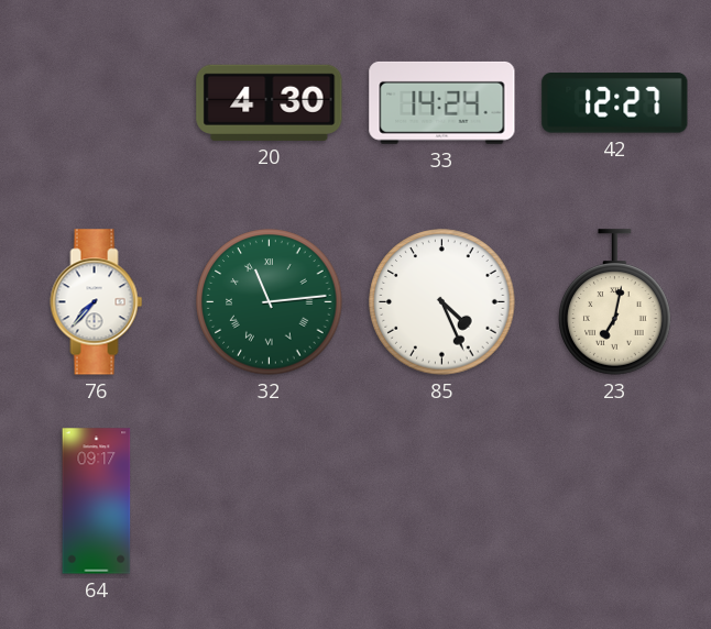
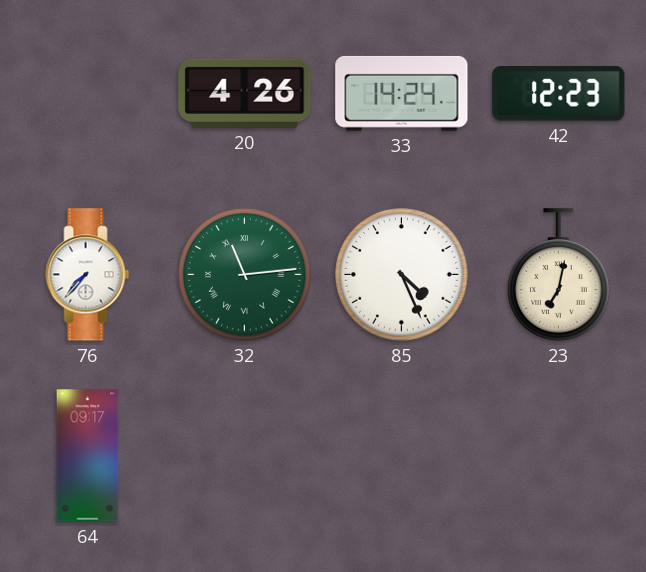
20: 4:30 -> 4:26
42: 12:27 -> 12:23
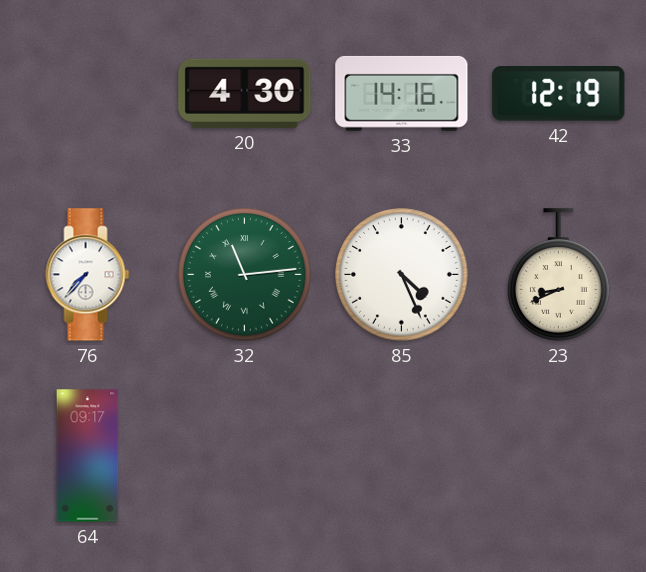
20: 4:26 -> 4:30
33: 14:24 -> 14:16
42: 12:23 -> 12:19
23: 7:02 -> 8:41
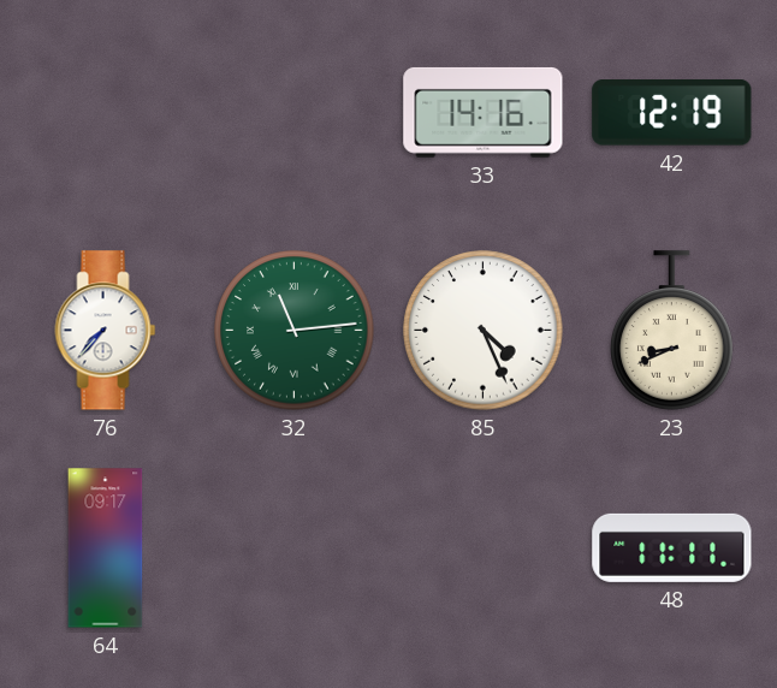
20: 4:30 -> none
48: none -> 11:11
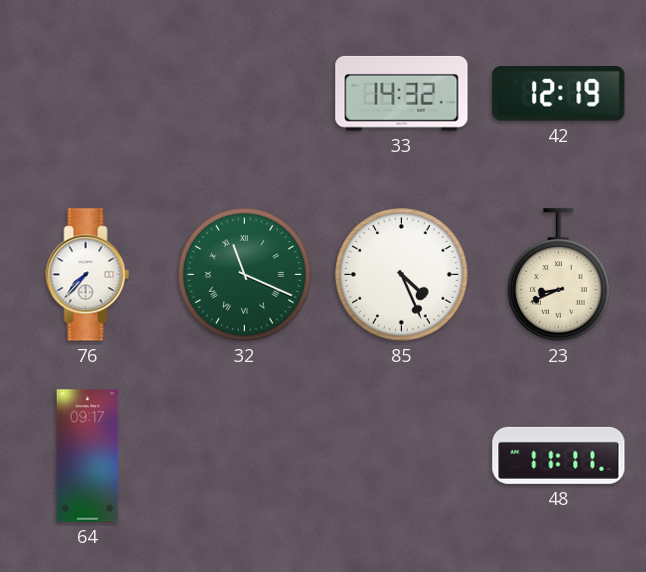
33: 14:16 -> 14:32
32: 11:14 -> 11:19
